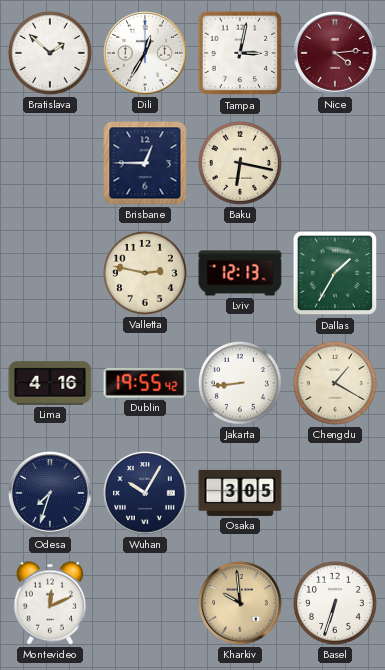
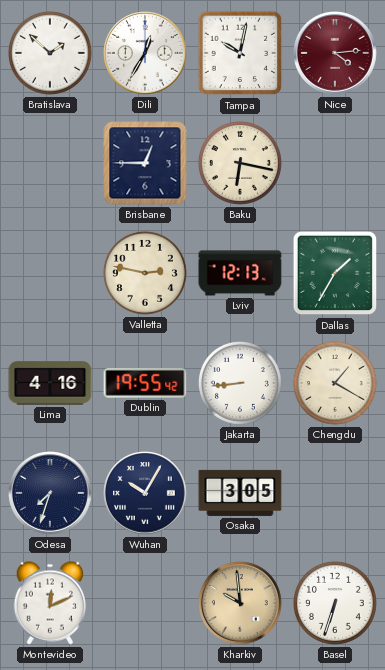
Tampa: 3:02 -> 10:02
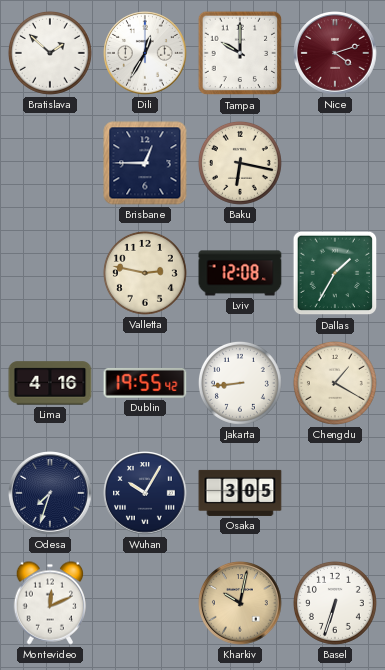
Tampa: 10:02 -> 10:00
Nice: 4:14 -> 4:12
Lviv: 12:13 -> 12:08
Kharkiv: 9:59 -> 10:02
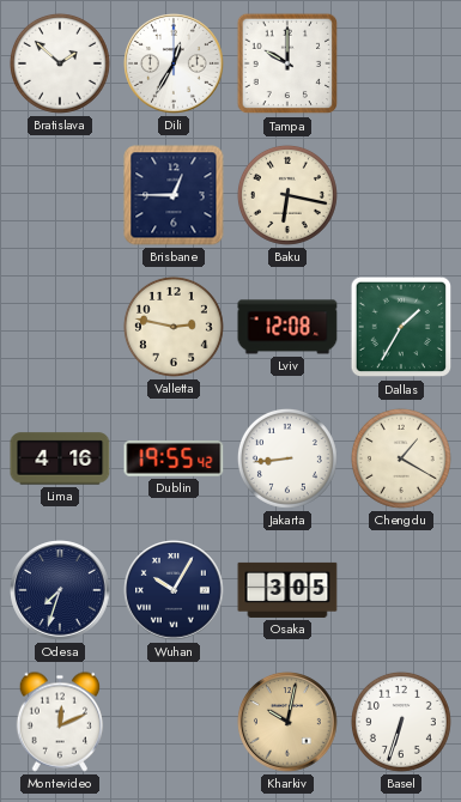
Nice: 4:12 -> none
